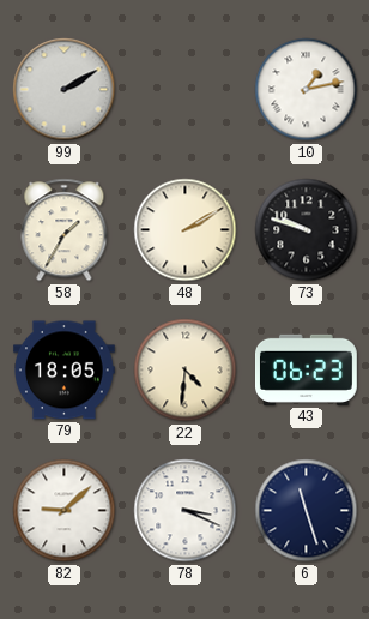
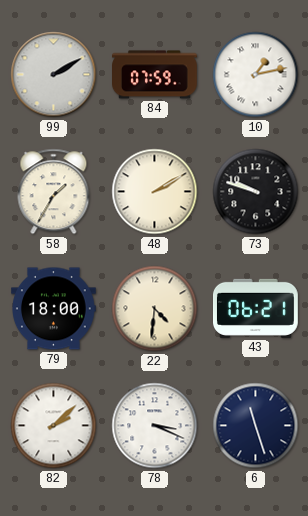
84: none -> 07:59
79: 18:05 -> 18:00
43: 06:23 -> 06:21
82: 9:08 -> 2:08
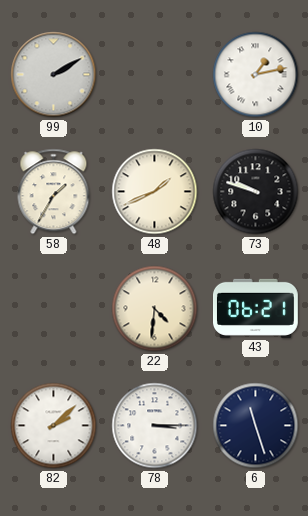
84: 07:59 -> none
48: 2:10 -> 1:41
79: 18:00 -> none
78: 3:19 -> 3:15
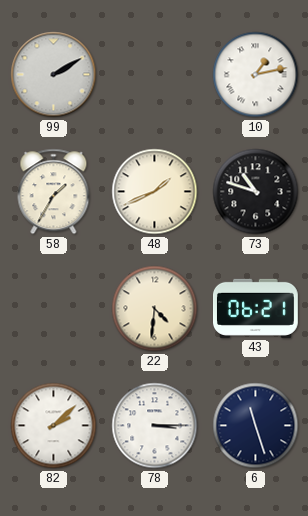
73: 9:48 -> 10:48
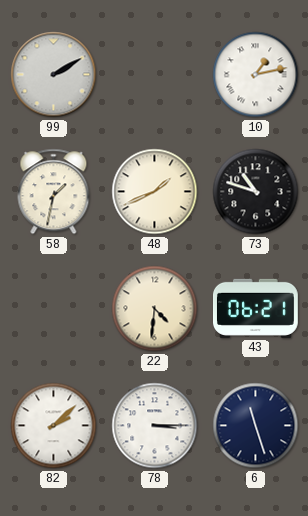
58: 1:35 -> 1:32
